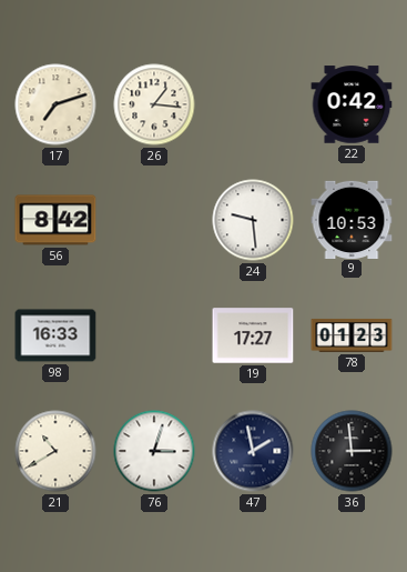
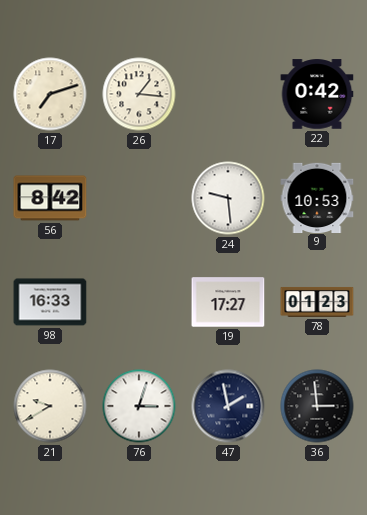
21: 10:40 -> 9:40
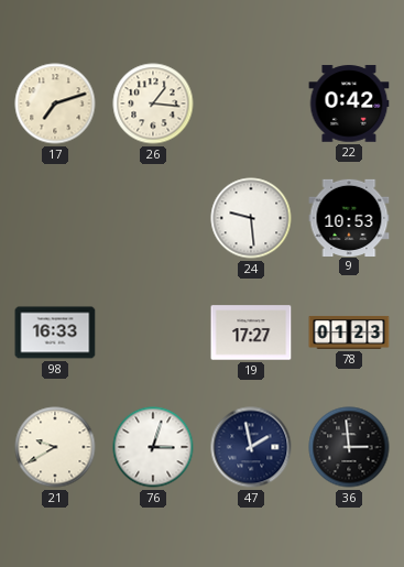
56: 8:42 -> none
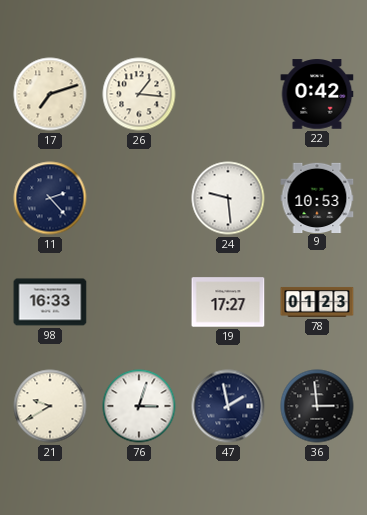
11: none -> 2:23
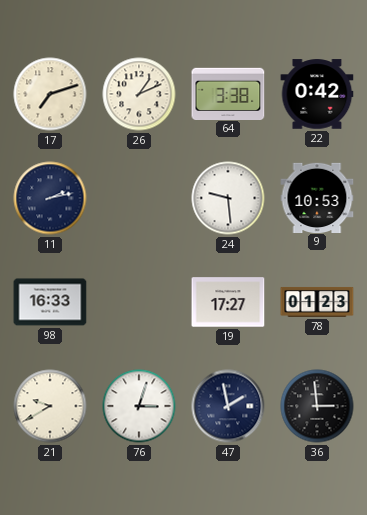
26: 1:16 -> 1:11
64: none -> 3:38
11: 2:23 -> 2:13
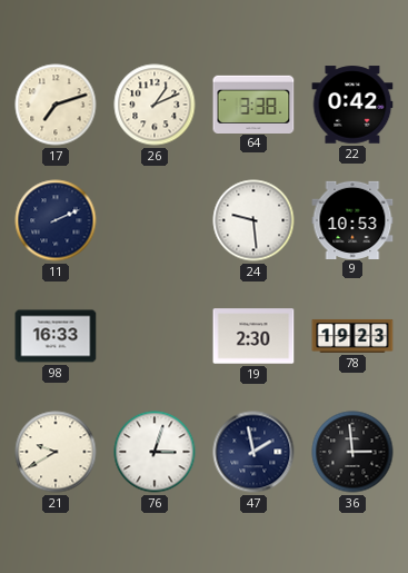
11: 2:13 -> 2:11
19: 17:27 -> 2:30
78: 01:23 -> 19:23
